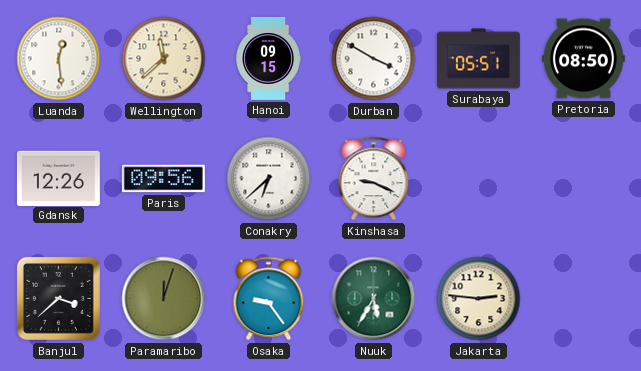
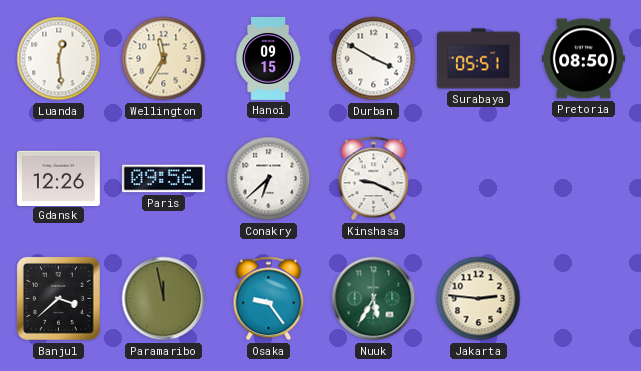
Wellington: 11:38 -> 11:35
Paramaribo: 12:03 -> 11:58
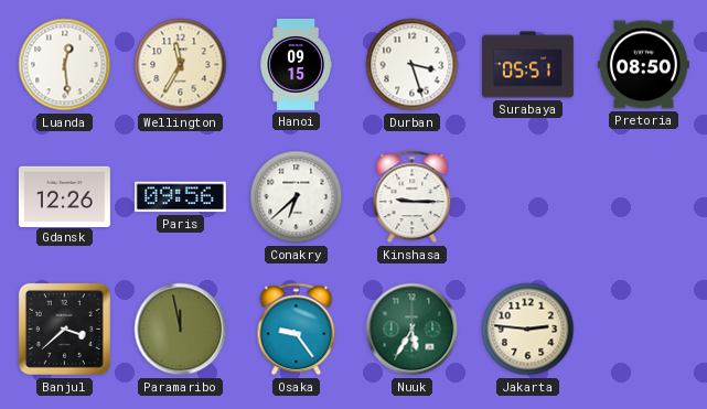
Durban: 3:50 -> 3:27
Kinshasa: 9:19 -> 9:15
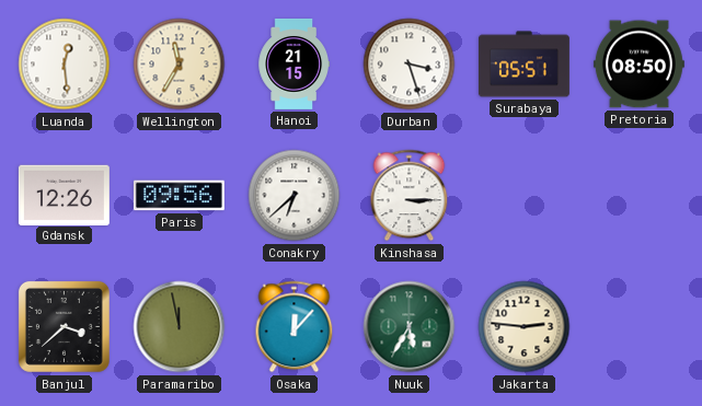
Hanoi: 09:15 -> 21:15
Kinshasa: 9:15 -> 3:15
Osaka: 9:24 -> 12:07
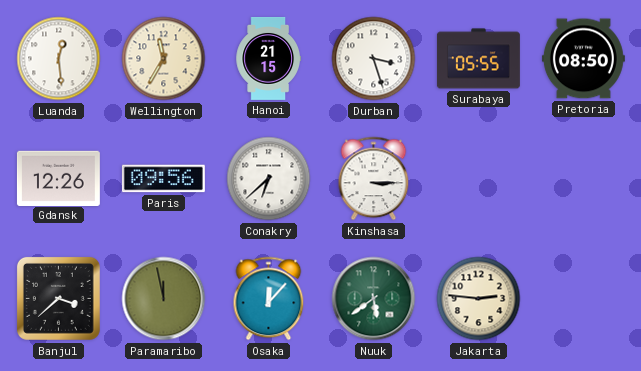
Surabaya: 05:51 -> 05:55
Nuuk: 5:35 -> 5:39
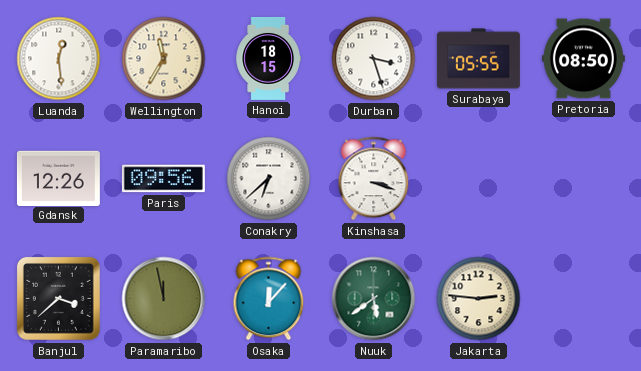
Hanoi: 21:15 -> 18:15
Kinshasa: 3:15 -> 3:18
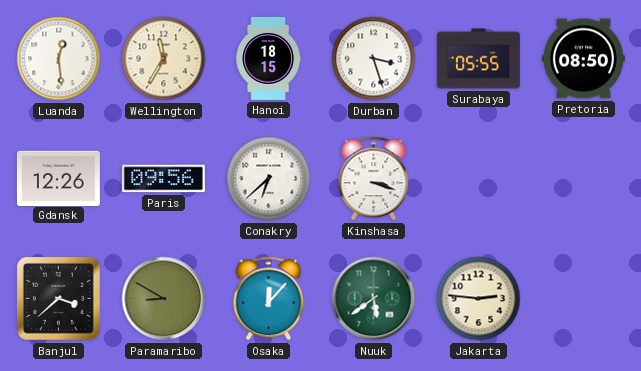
Paramaribo: 11:58 -> 8:50
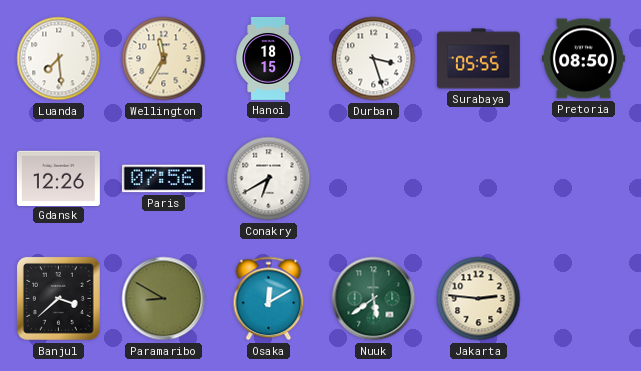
Luanda: 12:29 -> 7:29
Paris: 09:56 -> 07:56
Conakry: 6:38 -> 6:40
Kinshasa: 3:18 -> none
Osaka: 12:07 -> 12:10
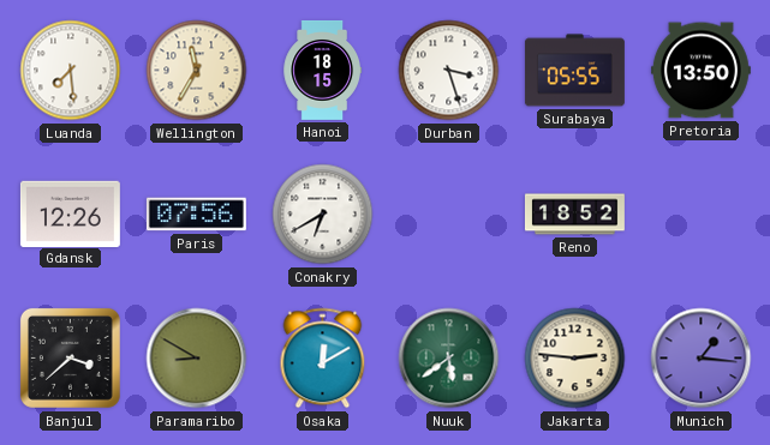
Pretoria: 08:50 -> 13:50
Reno: none -> 18:52
Munich: none -> 1:16
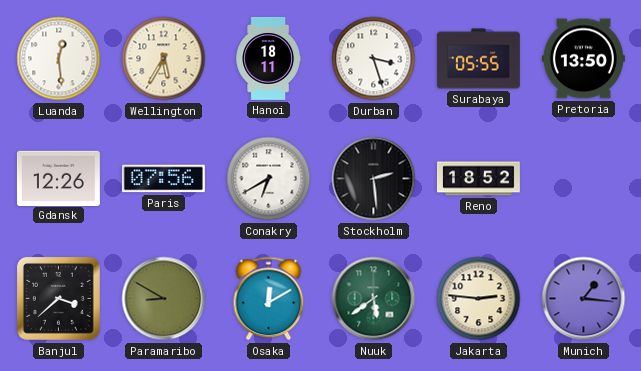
Luanda: 7:29 -> 12:29
Wellington: 11:35 -> 5:35
Hanoi: 18:15 -> 18:11
Stockholm: none -> 2:29
